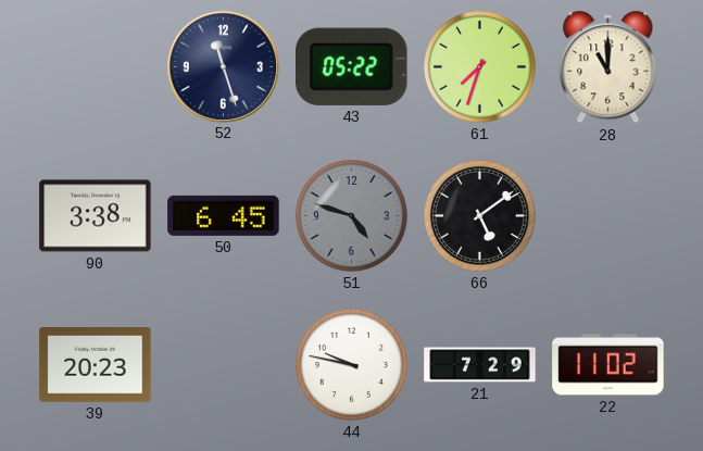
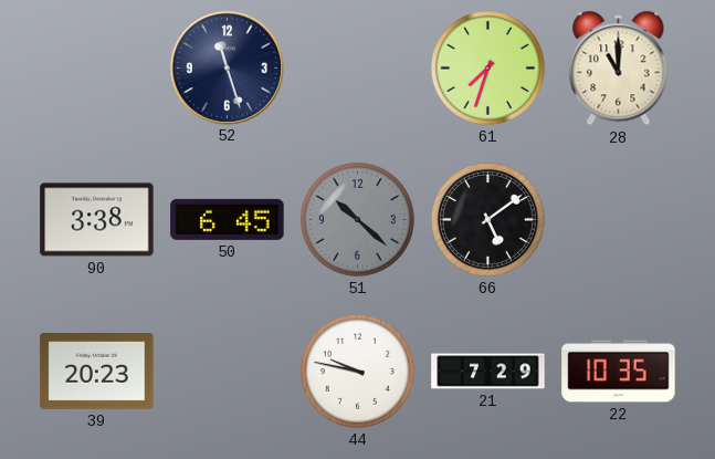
43: 05:22 -> none
51: 4:48 -> 10:22
22: 11:02 -> 10:35
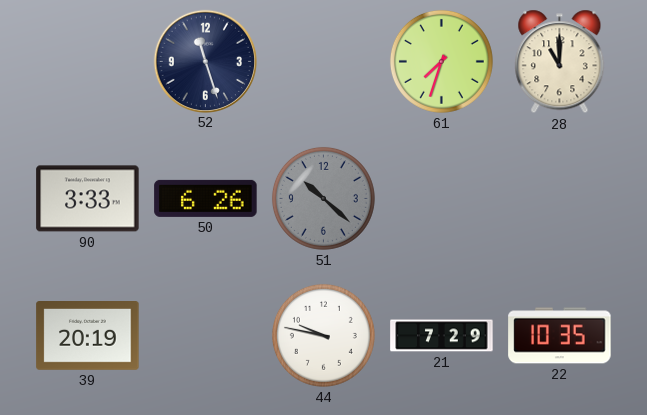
90: 3:38 -> 3:33
50: 6:45 -> 6:26
66: 5:09 -> none
39: 20:23 -> 20:19
